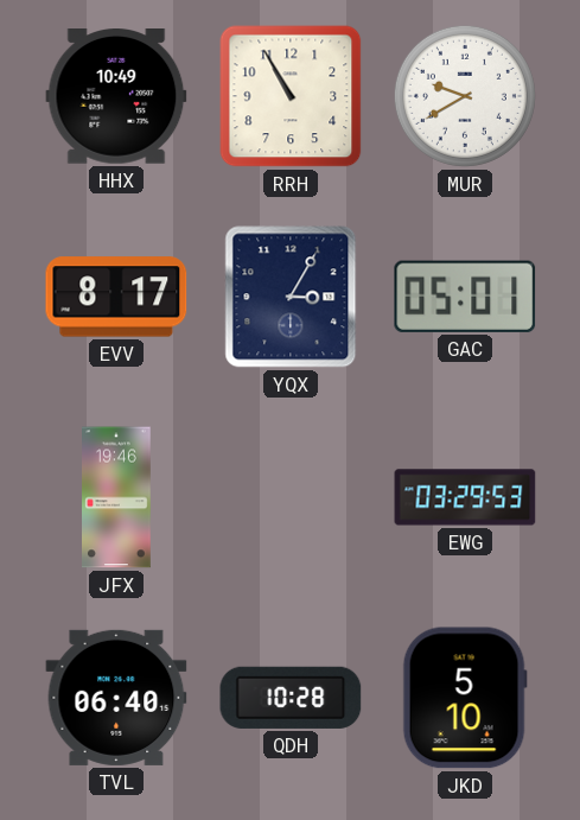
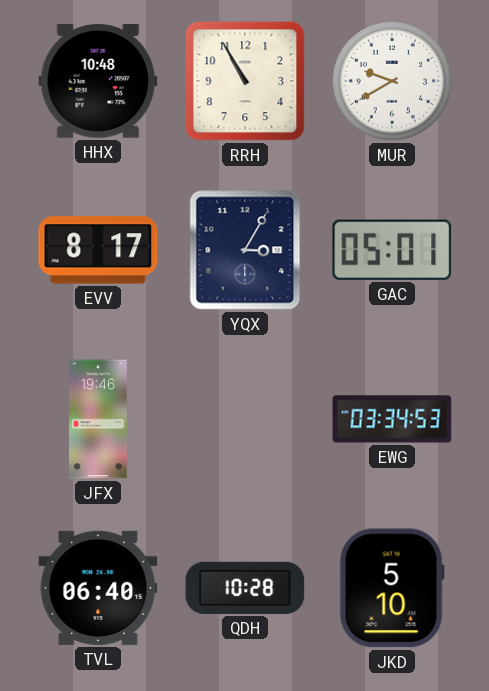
HHX: 10:49 -> 10:48
EWG: 03:29 -> 03:34
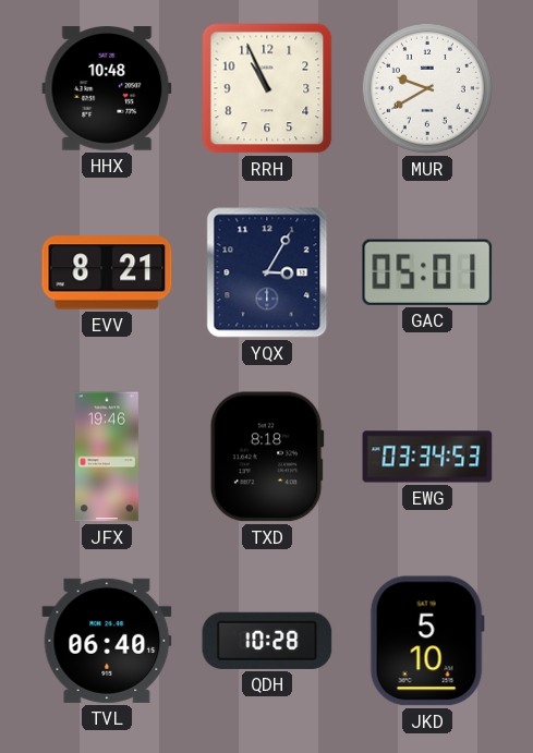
RRH: 10:55 -> 10:56
EVV: 8:17 -> 8:21
TXD: none -> 8:18
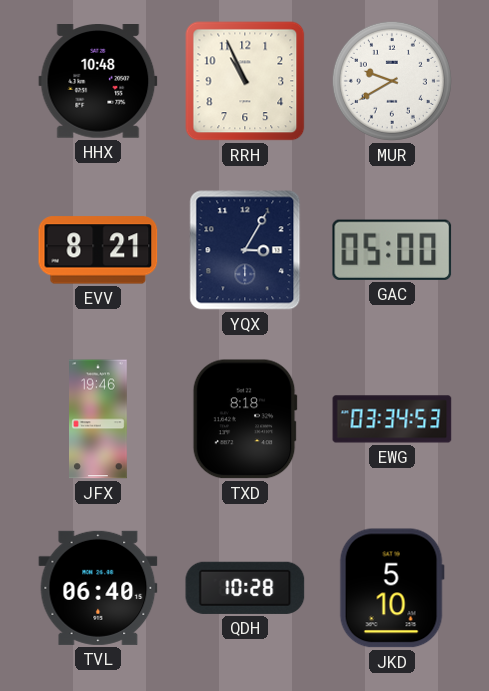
GAC: 05:01 -> 05:00
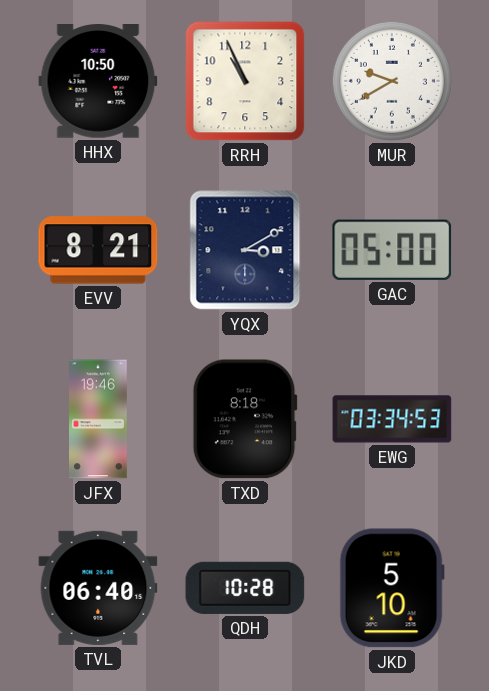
HHX: 10:48 -> 10:50
YQX: 3:05 -> 3:10
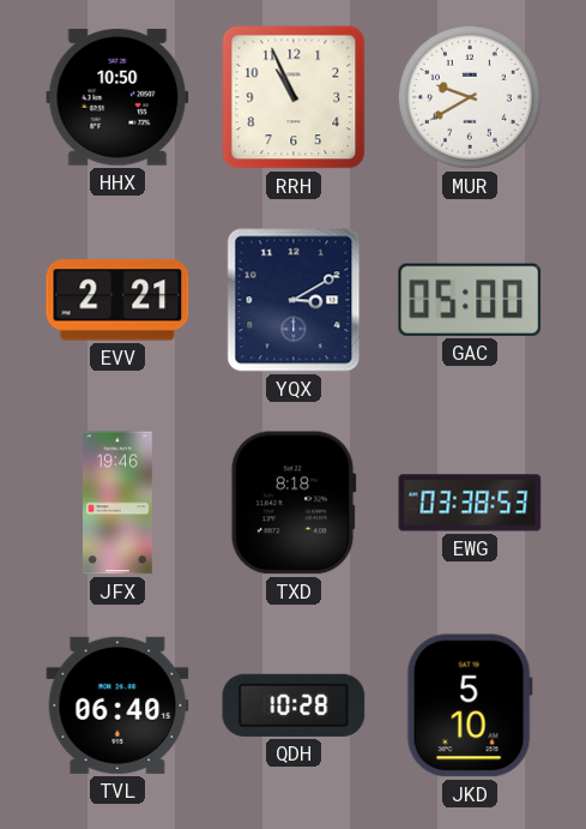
EVV: 8:21 -> 2:21
EWG: 03:34 -> 03:38
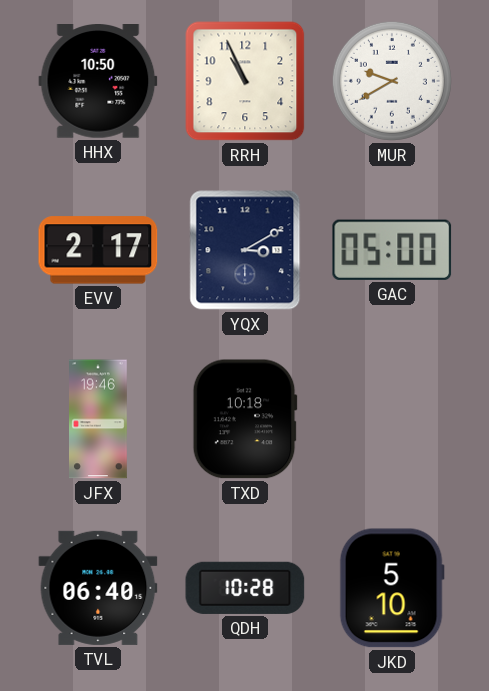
EVV: 2:21 -> 2:17
TXD: 8:18 -> 10:18
EWG: 03:38 -> none
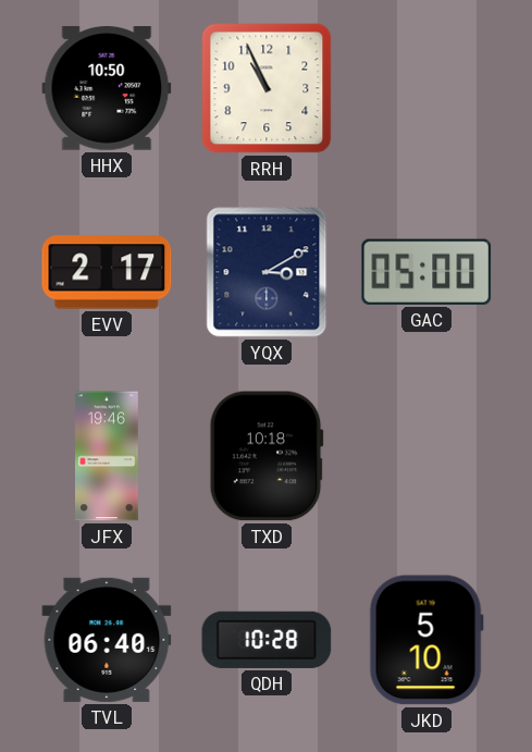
MUR: 9:40 -> none
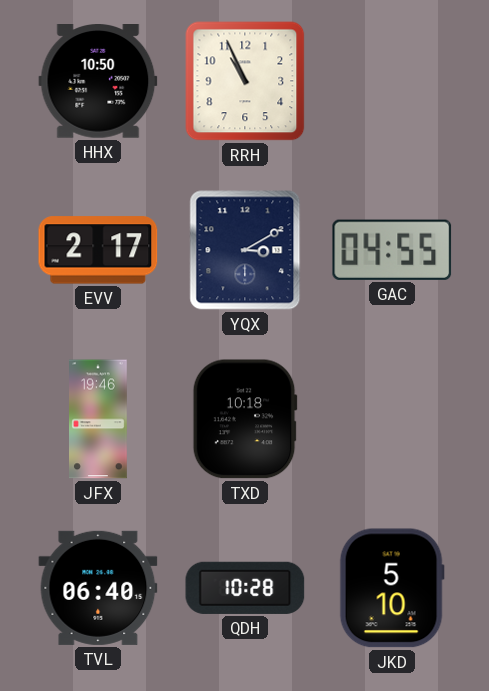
GAC: 05:00 -> 04:55
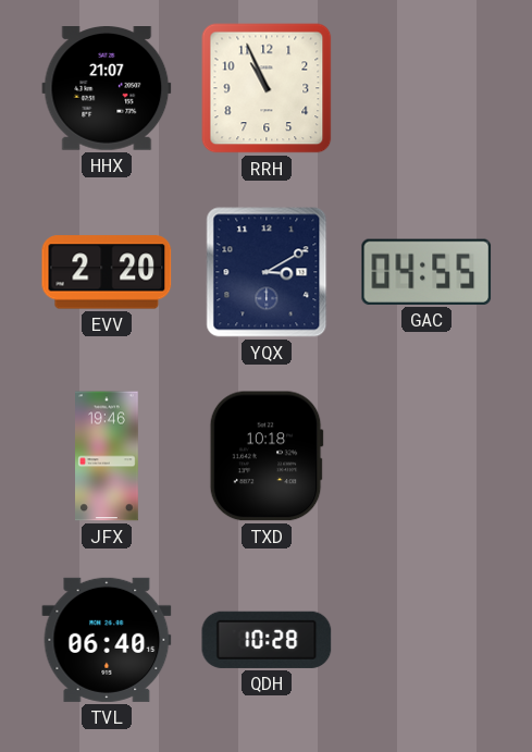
HHX: 10:50 -> 21:07
EVV: 2:17 -> 2:20
JKD: 5:10 -> none
